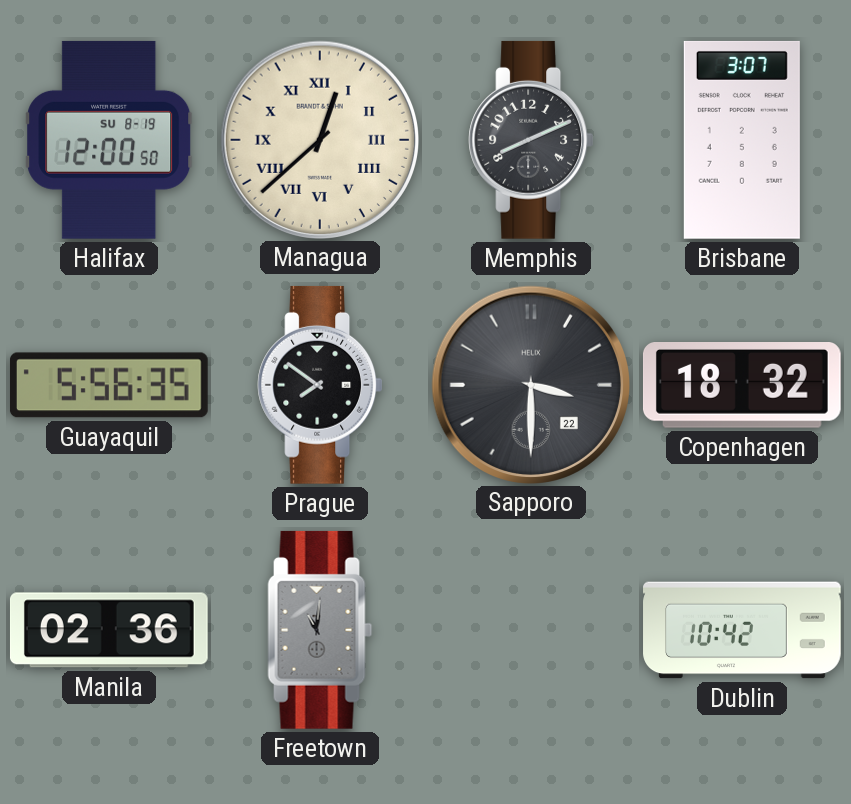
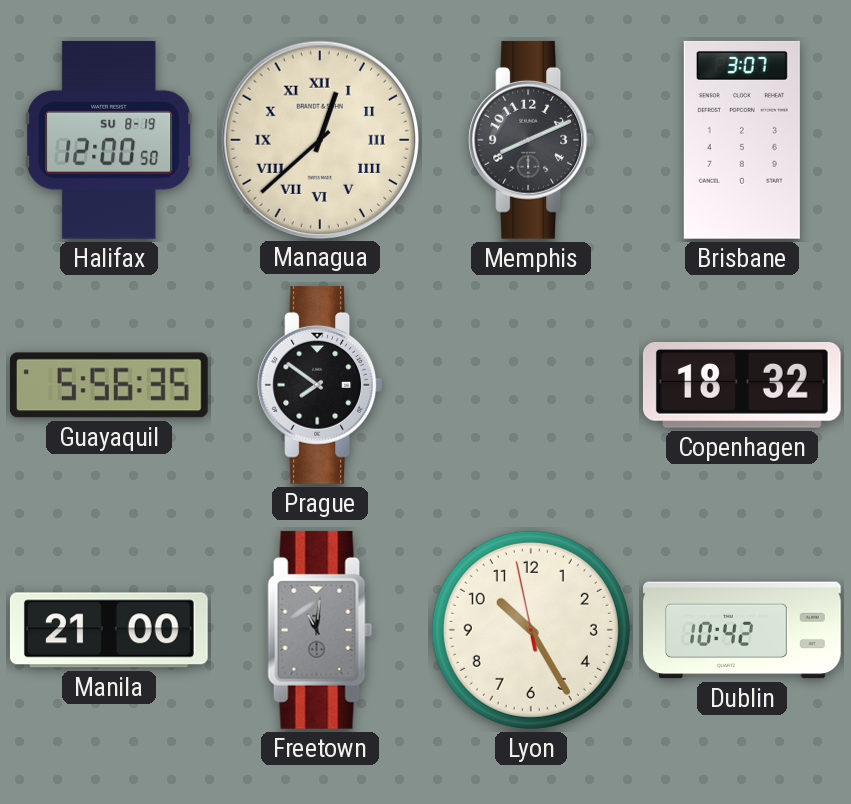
Sapporo: 3:30 -> none
Manila: 02:36 -> 21:00
Lyon: none -> 10:24
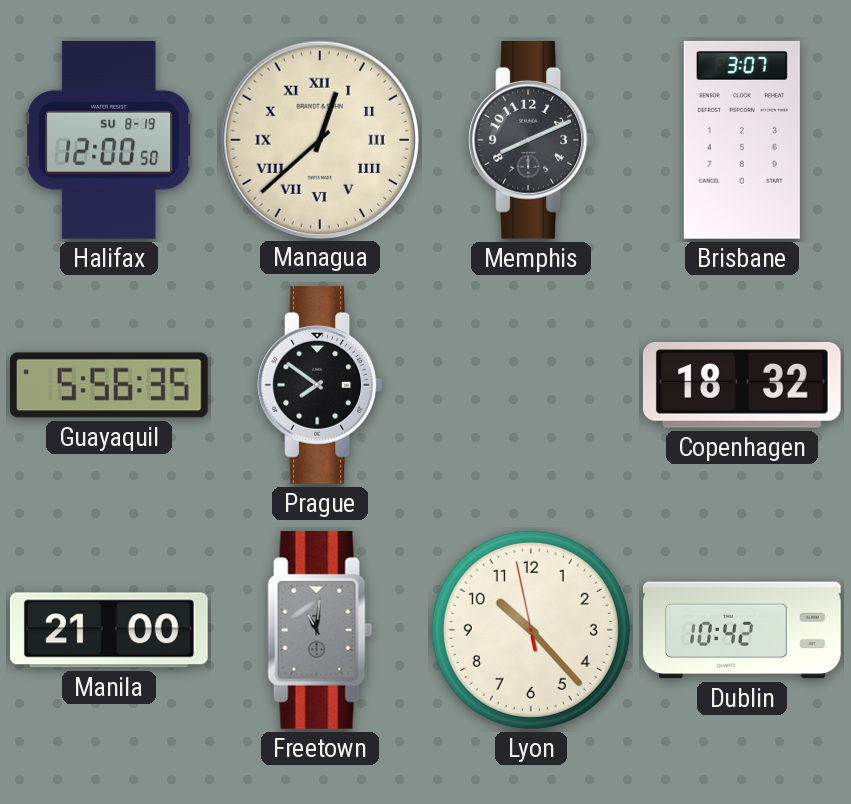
Lyon: 10:24 -> 10:22
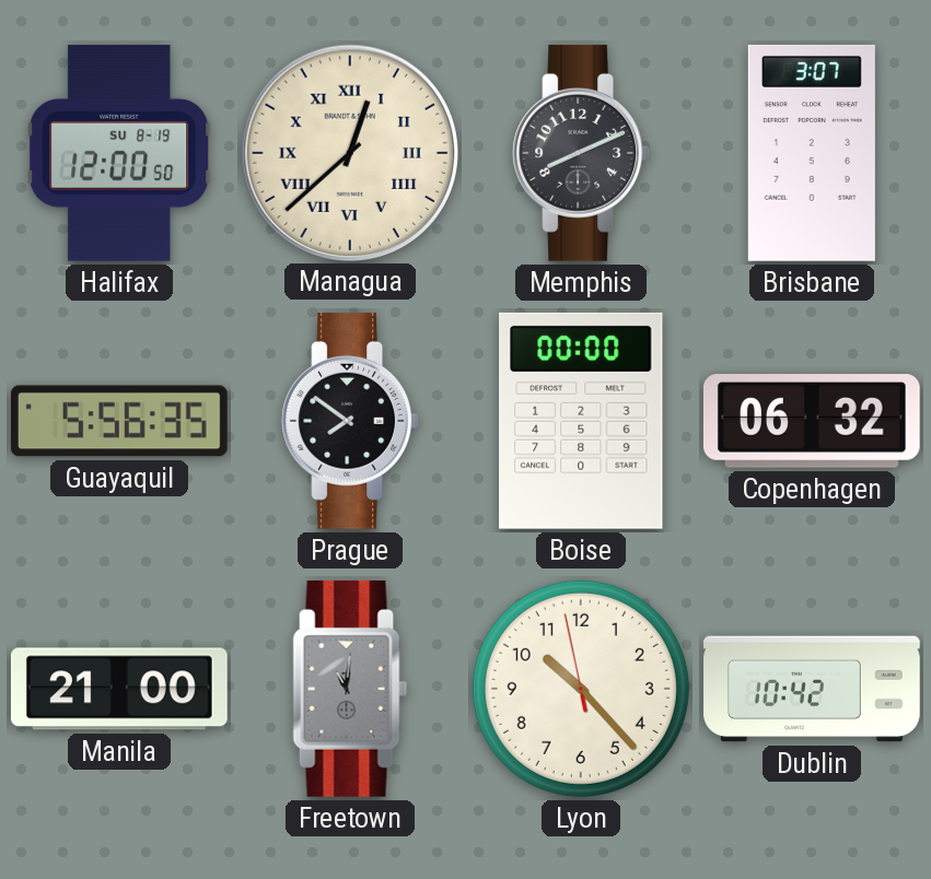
Boise: none -> 00:00
Copenhagen: 18:32 -> 06:32
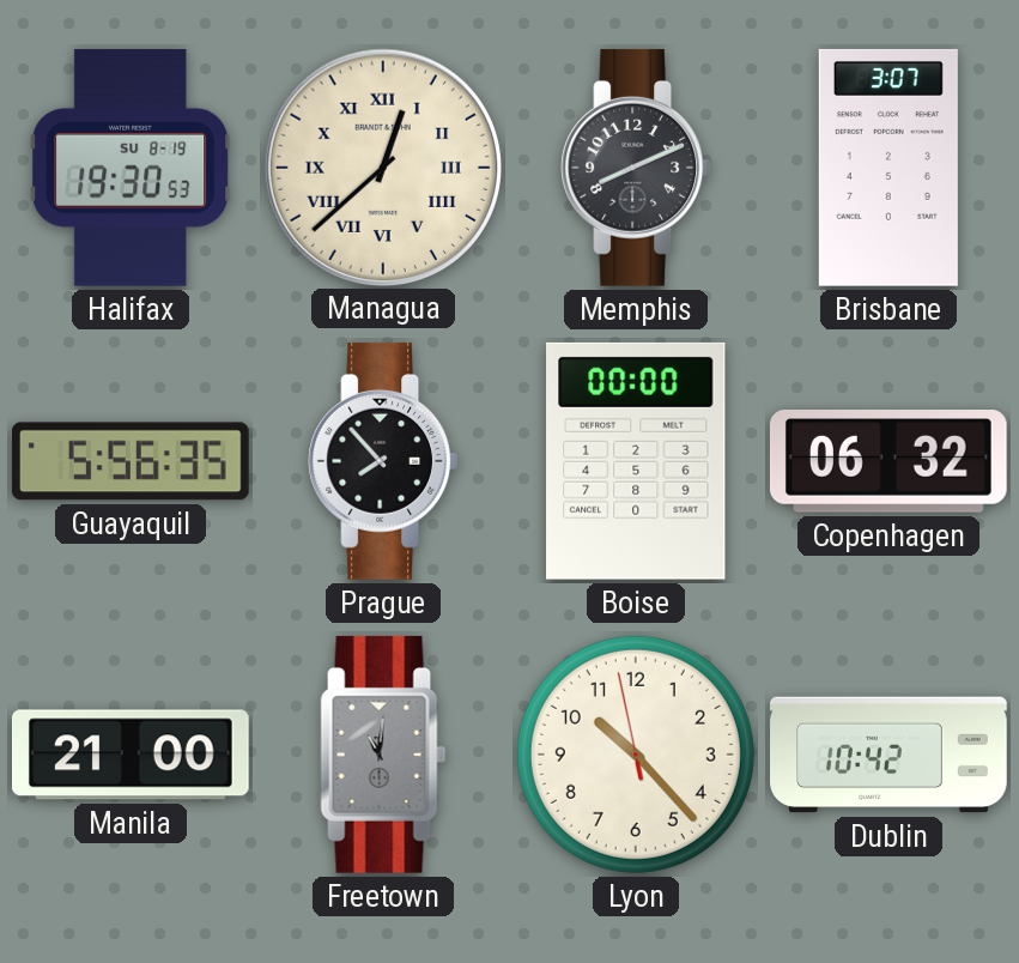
Halifax: 12:00 -> 19:30
Prague: 7:51 -> 7:53
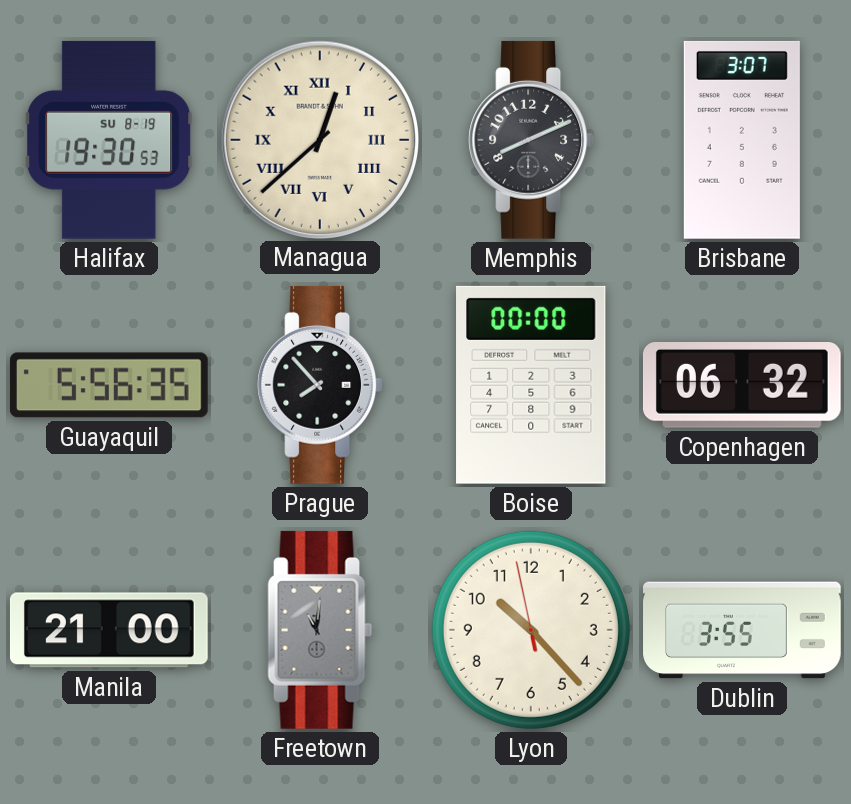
Dublin: 10:42 -> 3:55
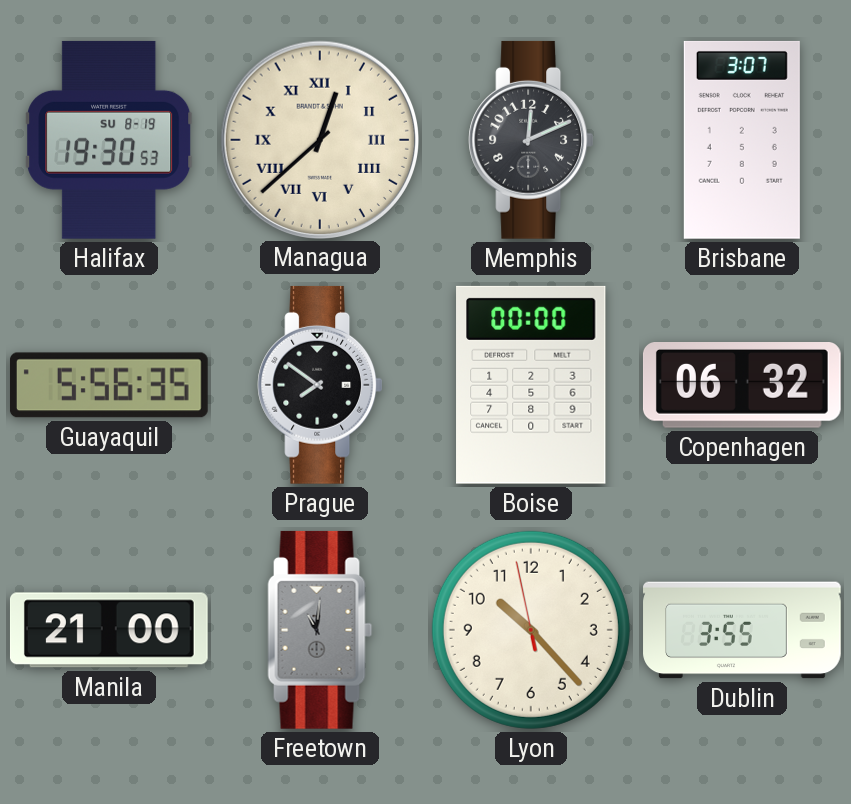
Memphis: 8:11 -> 12:11
Prague: 7:53 -> 7:51
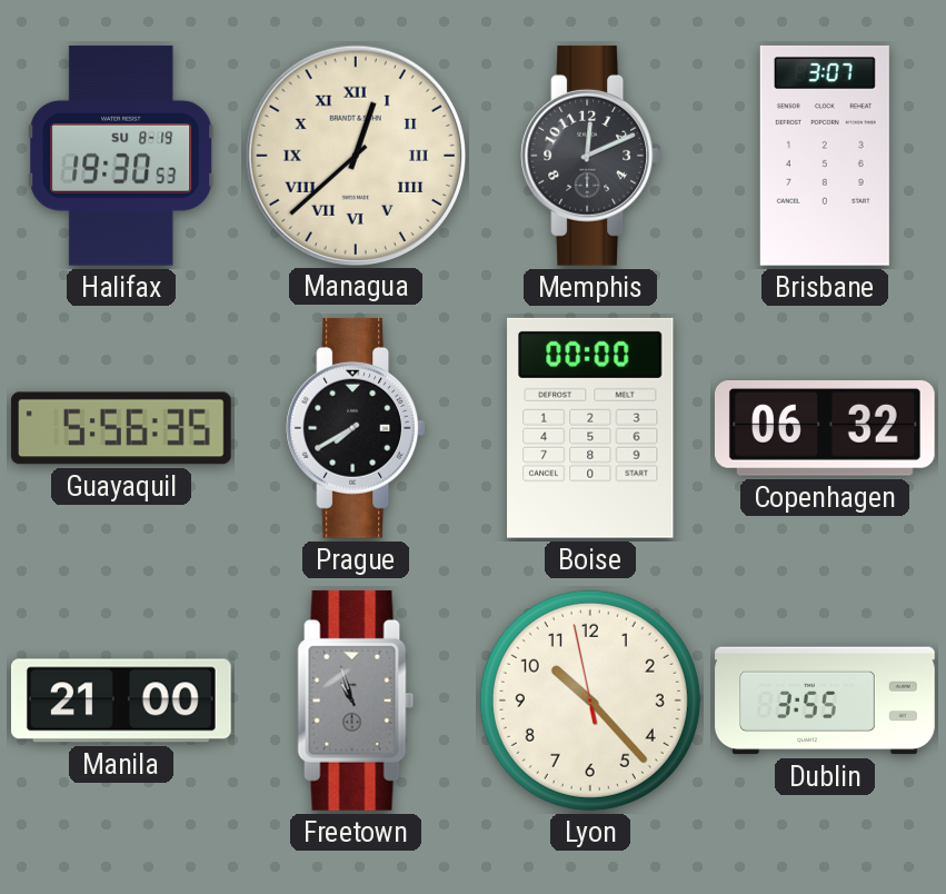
Prague: 7:51 -> 7:40
Freetown: 11:01 -> 10:57
